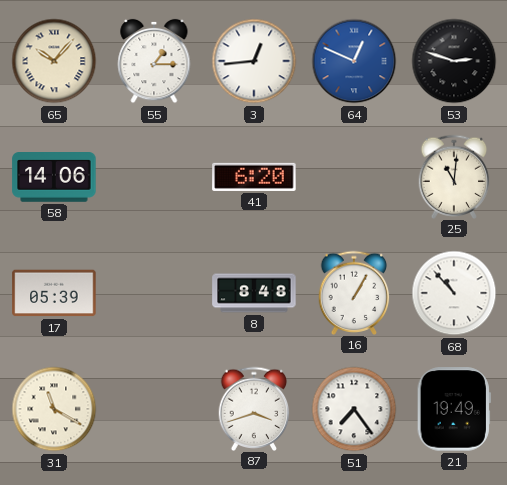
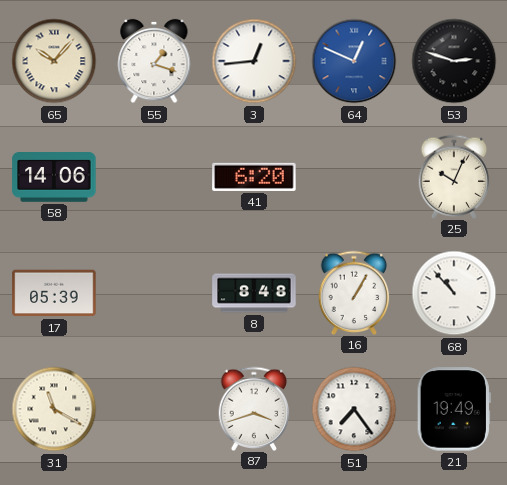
55: 1:15 -> 1:18
25: 11:01 -> 10:04
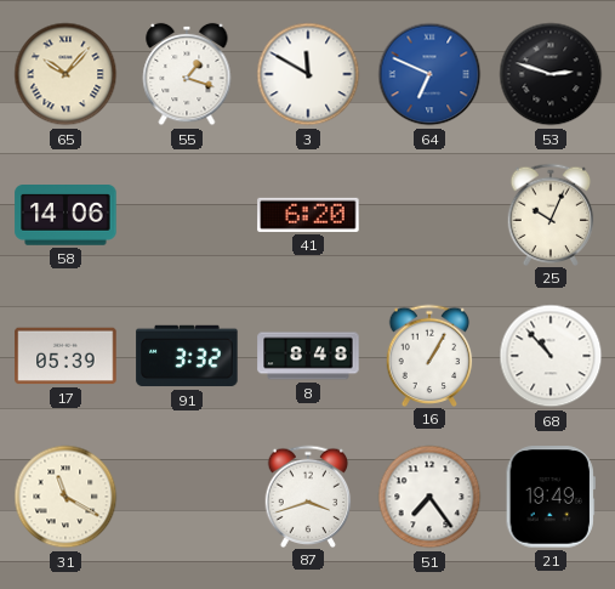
3: 12:44 -> 11:50
64: 12:49 -> 6:49
91: none -> 3:32
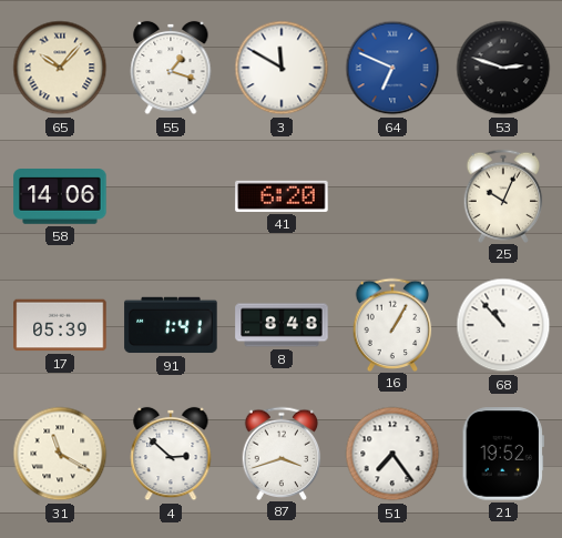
91: 3:32 -> 1:41
4: none -> 2:52
21: 19:49 -> 19:52
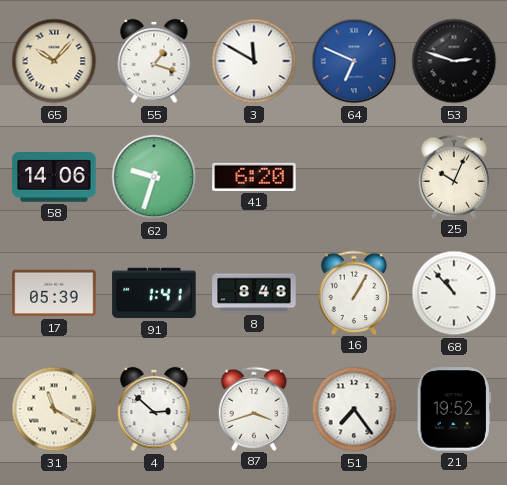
62: none -> 9:33
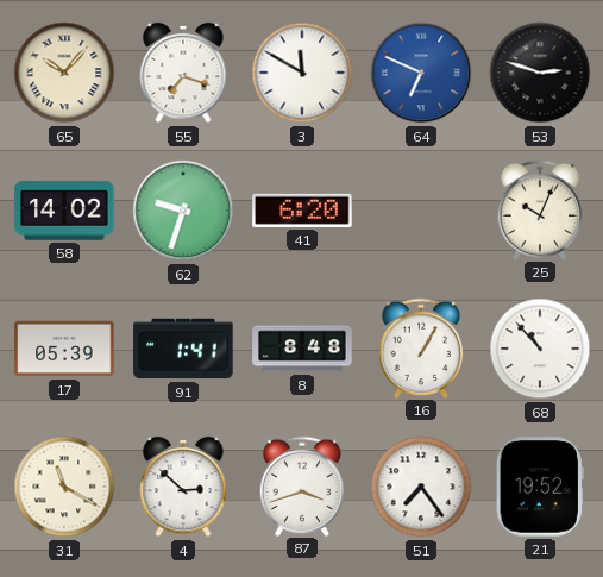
55: 1:18 -> 7:18
58: 14:06 -> 14:02
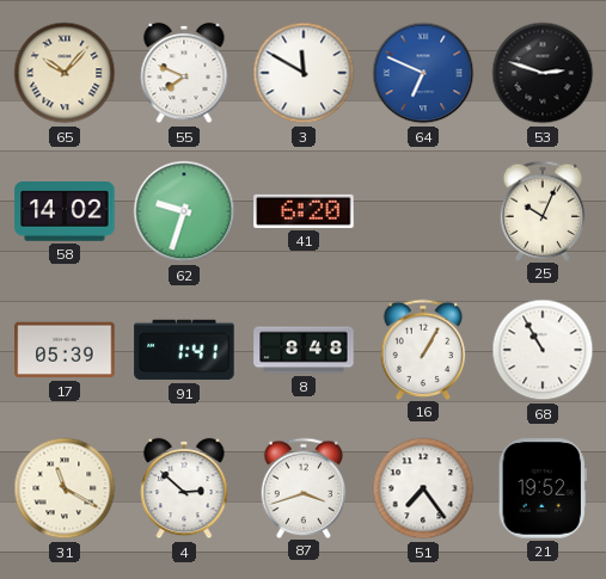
55: 7:18 -> 7:49
68: 10:53 -> 10:55
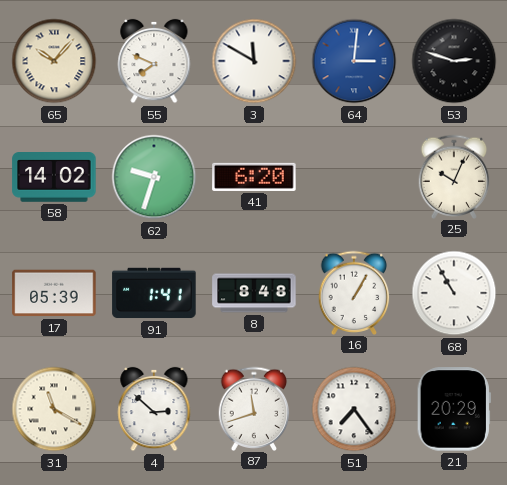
64: 6:49 -> 3:01
87: 3:42 -> 11:42
21: 19:52 -> 20:29
